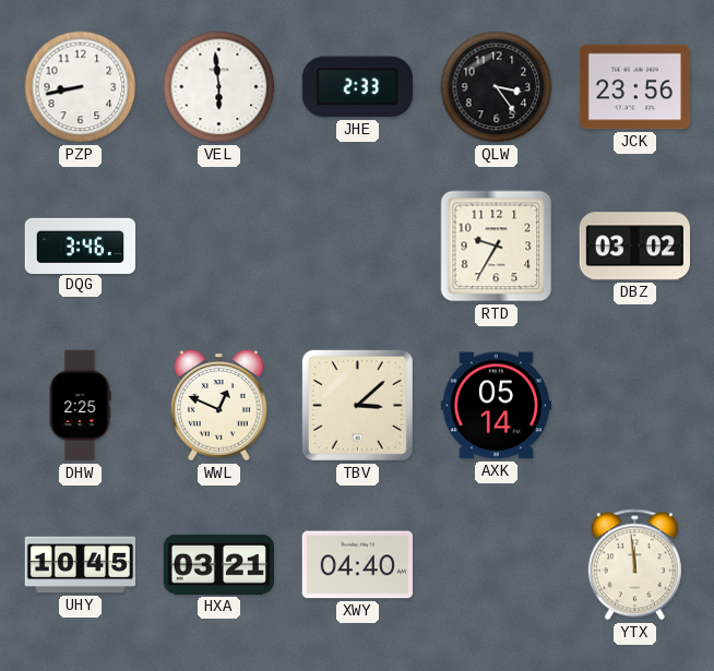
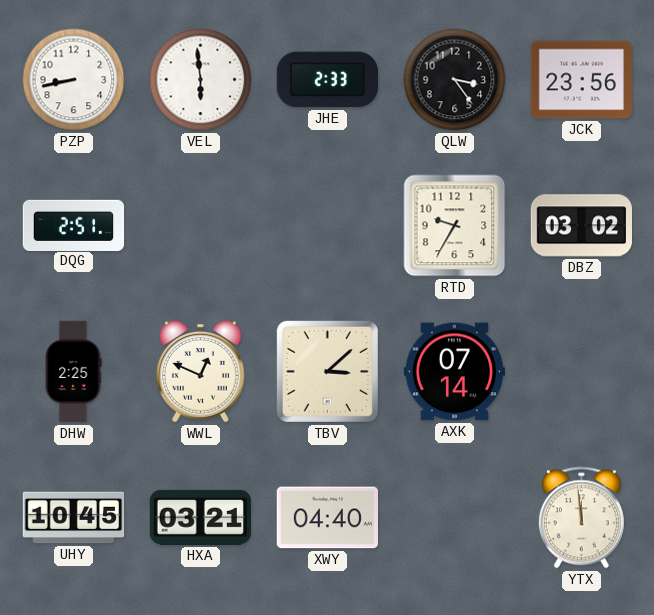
DQG: 3:46 -> 2:51
AXK: 05:14 -> 07:14
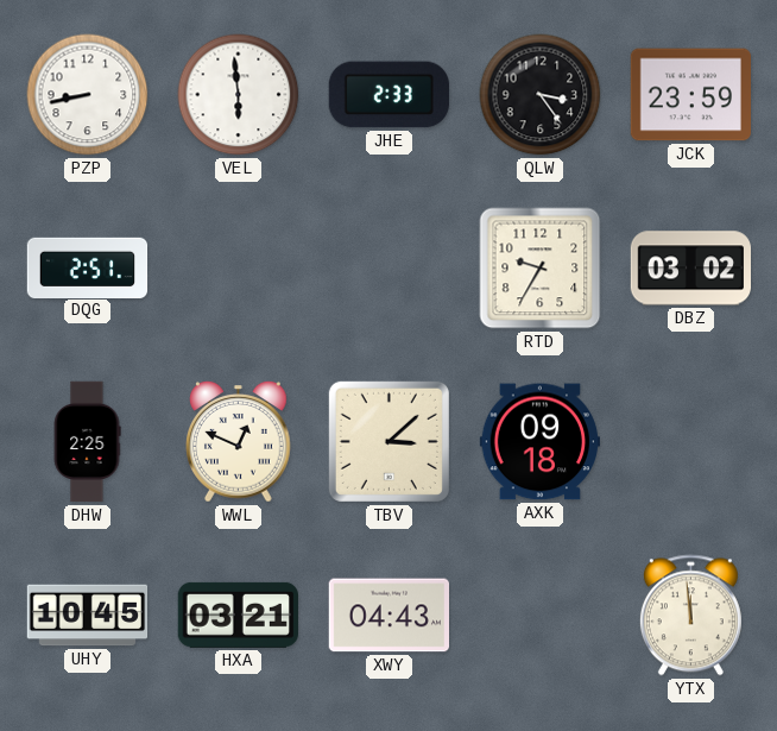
JCK: 23:56 -> 23:59
AXK: 07:14 -> 09:18
XWY: 04:40 -> 04:43
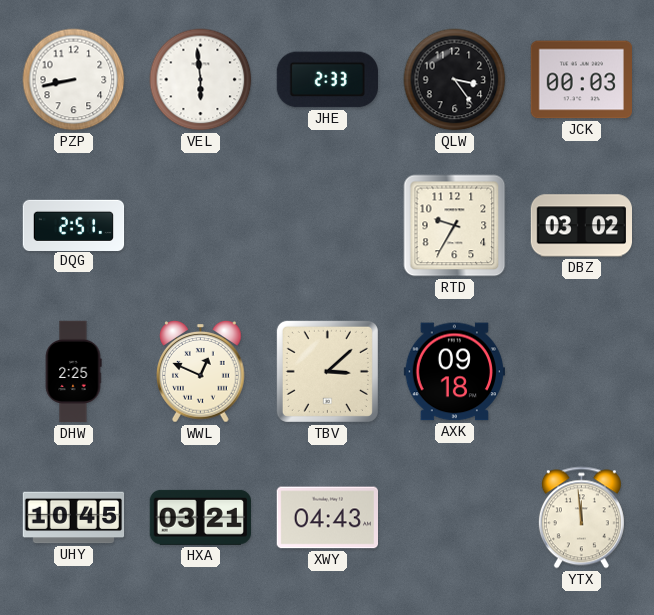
JCK: 23:59 -> 00:03
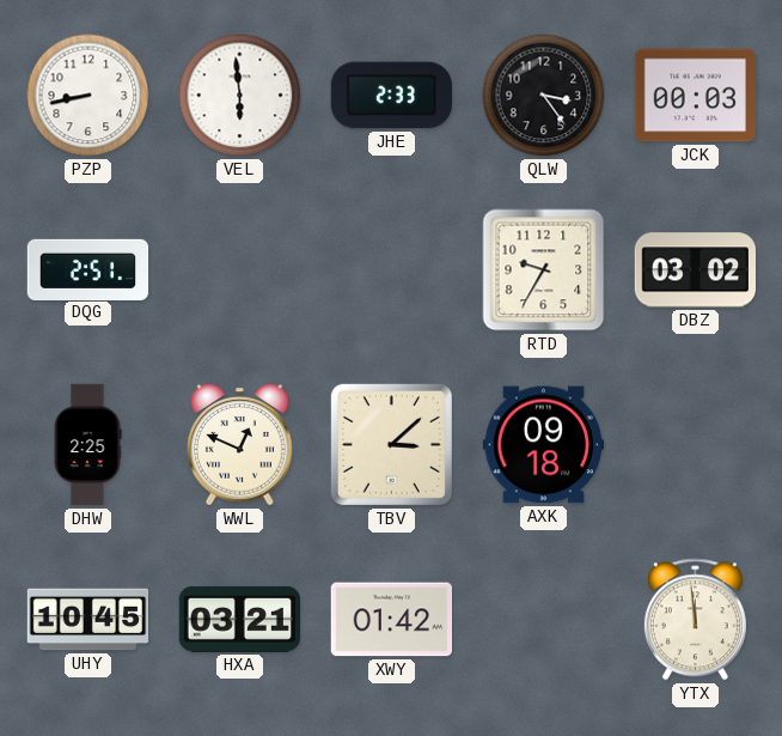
XWY: 04:43 -> 01:42
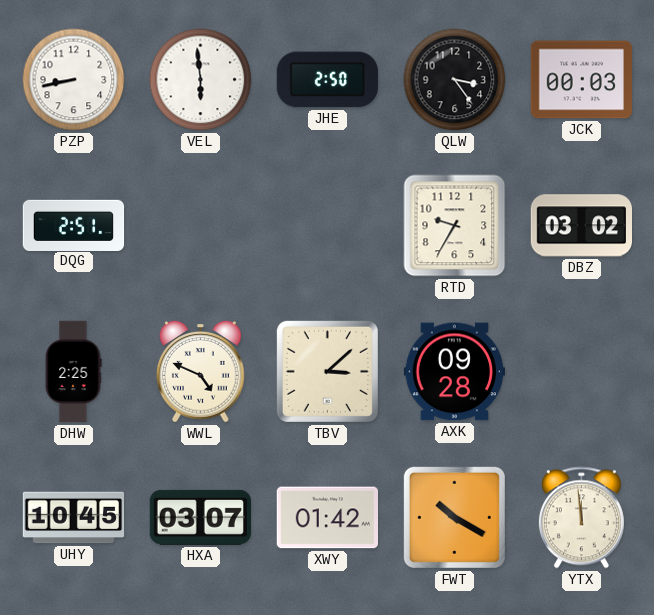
JHE: 2:33 -> 2:50
WWL: 12:49 -> 4:49
AXK: 09:18 -> 09:28
HXA: 03:21 -> 03:07
FWT: none -> 10:20
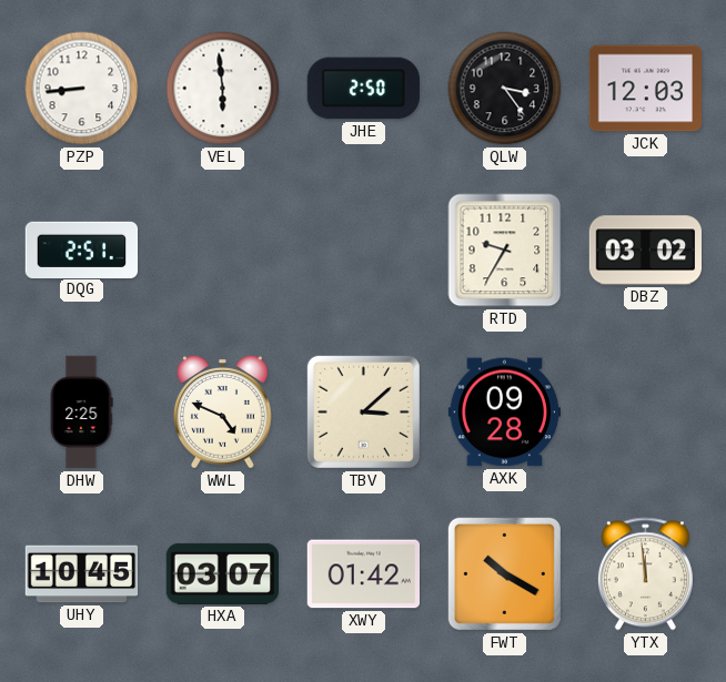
PZP: 8:43 -> 8:44
JCK: 00:03 -> 12:03
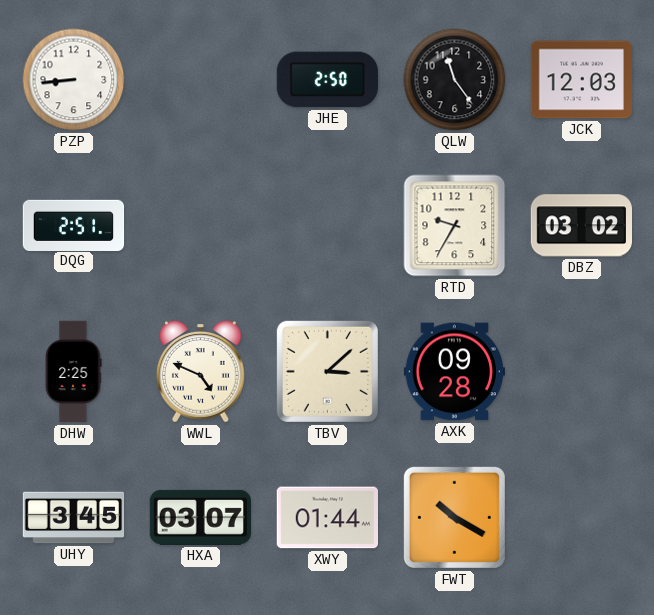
VEL: 5:59 -> none
QLW: 3:24 -> 11:24
UHY: 10:45 -> 3:45
XWY: 01:42 -> 01:44
YTX: 11:59 -> none
